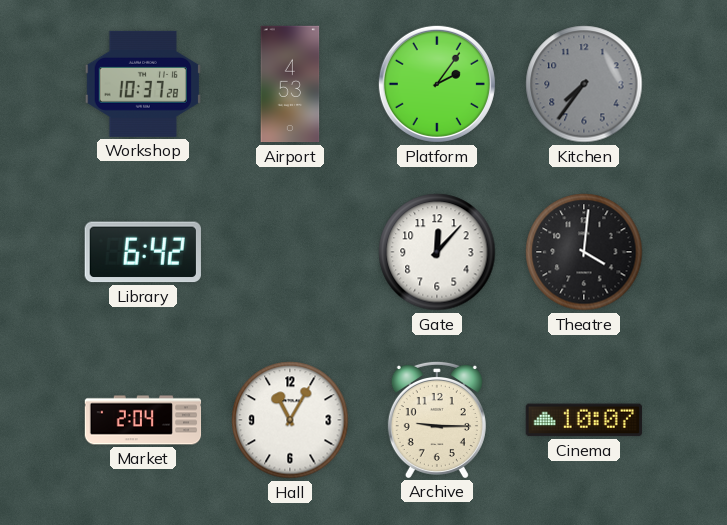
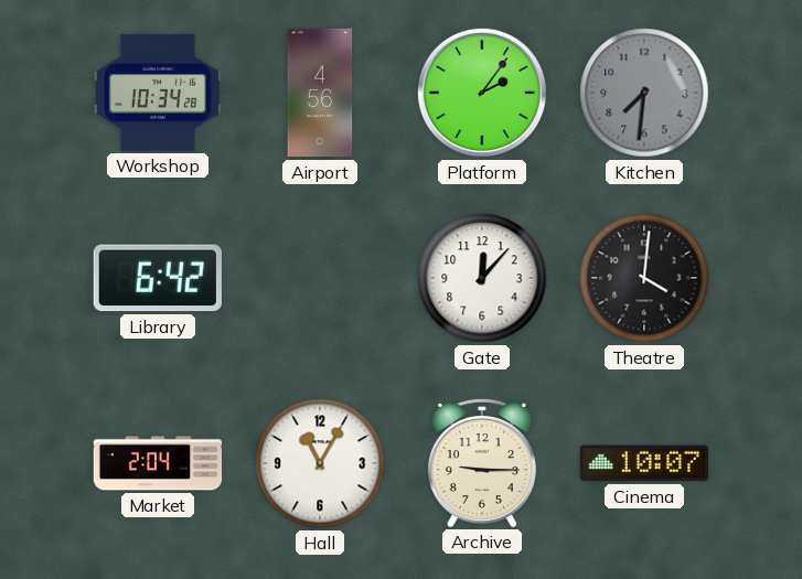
Workshop: 10:37 -> 10:34
Airport: 4:53 -> 4:56
Kitchen: 7:36 -> 7:31
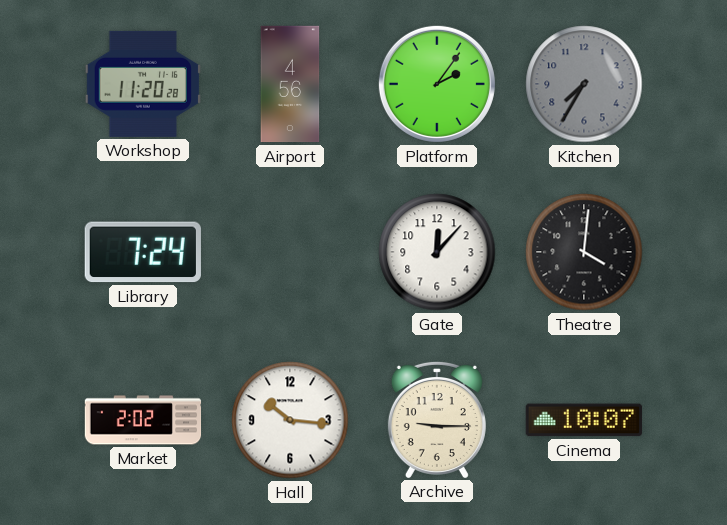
Workshop: 10:34 -> 11:20
Kitchen: 7:31 -> 7:35
Library: 6:42 -> 7:24
Market: 2:04 -> 2:02
Hall: 11:05 -> 10:16
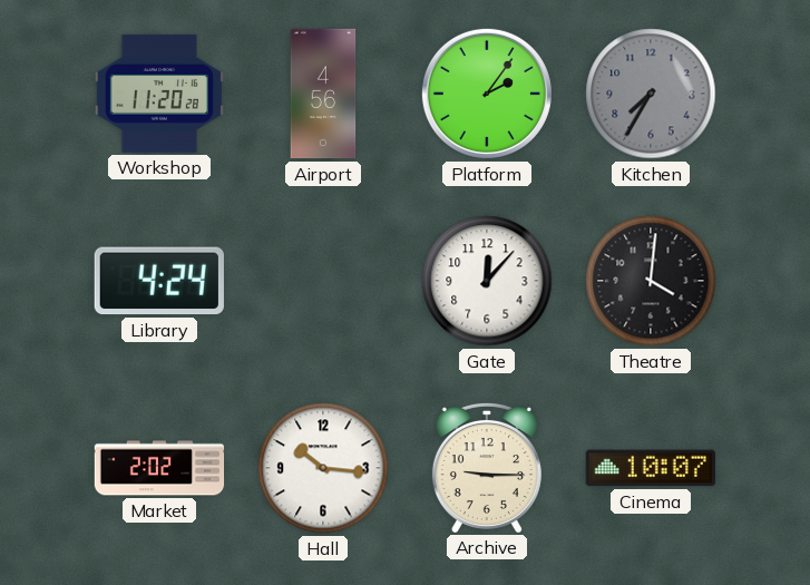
Library: 7:24 -> 4:24
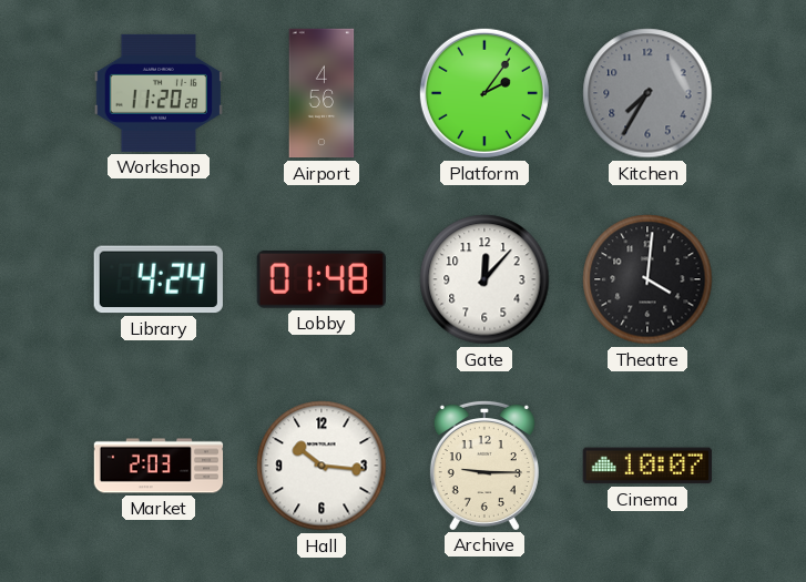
Lobby: none -> 01:48
Market: 2:02 -> 2:03
